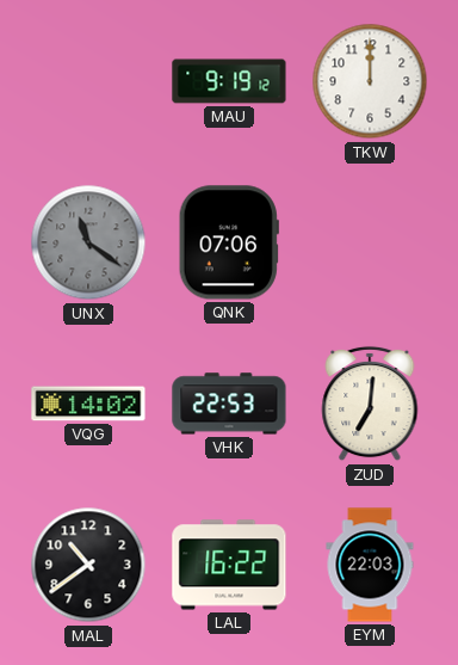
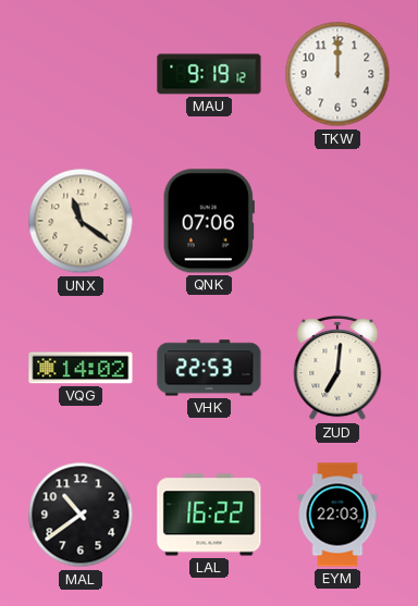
UNX dial: grey -> cream
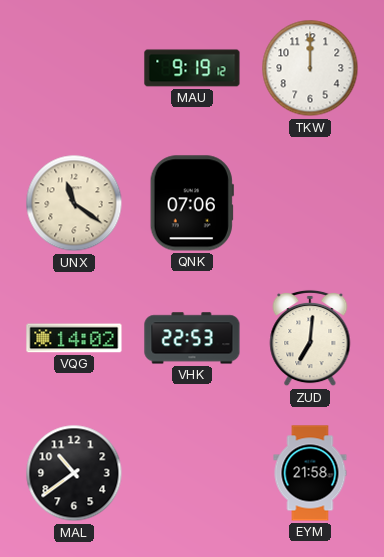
LAL: 16:22 -> none
EYM: 22:03 -> 21:58
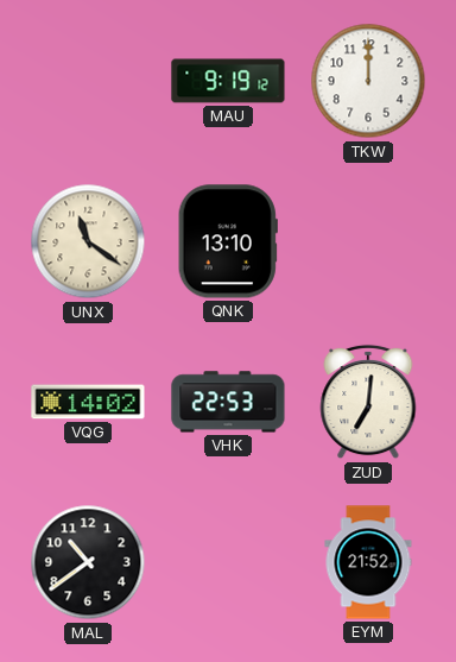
QNK: 07:06 -> 13:10
EYM: 21:58 -> 21:52
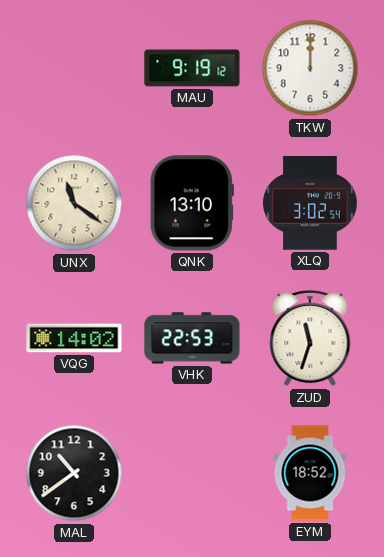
XLQ: none -> 3:02
ZUD: 7:01 -> 11:33
EYM: 21:52 -> 18:52
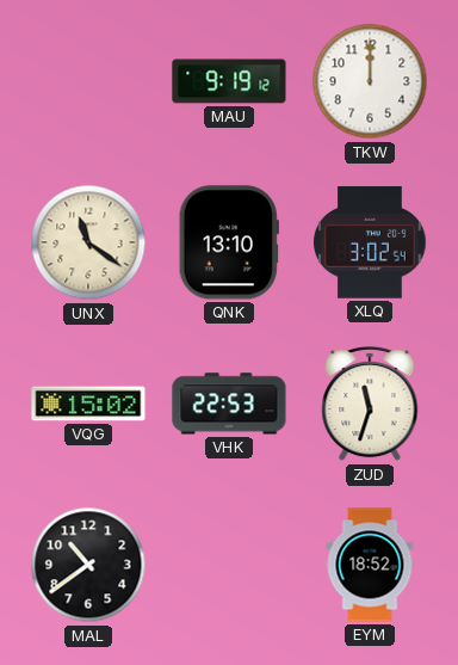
VQG: 14:02 -> 15:02
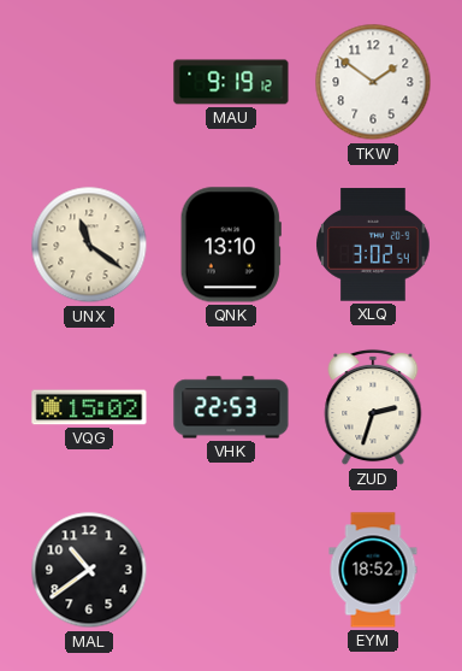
TKW: 12:00 -> 1:51
ZUD: 11:33 -> 2:33
